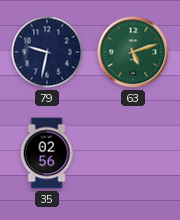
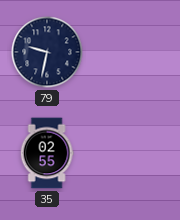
63: 5:12 -> none
35: 02:56 -> 02:55
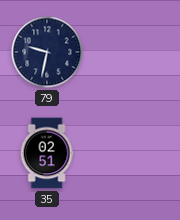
35: 02:55 -> 02:51
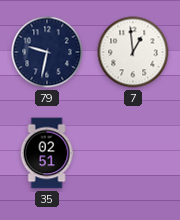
7: none -> 12:59
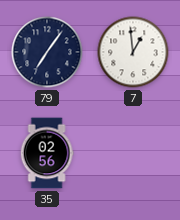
79: 9:32 -> 7:06
35: 02:51 -> 02:56
